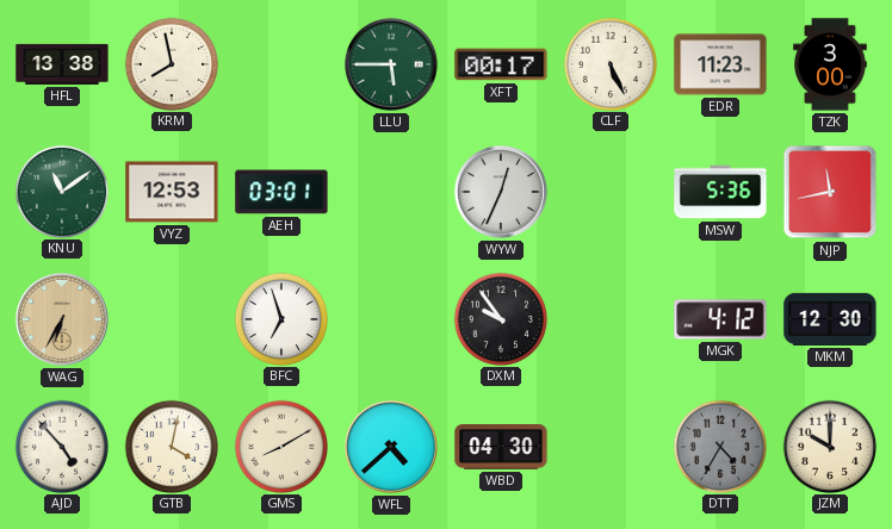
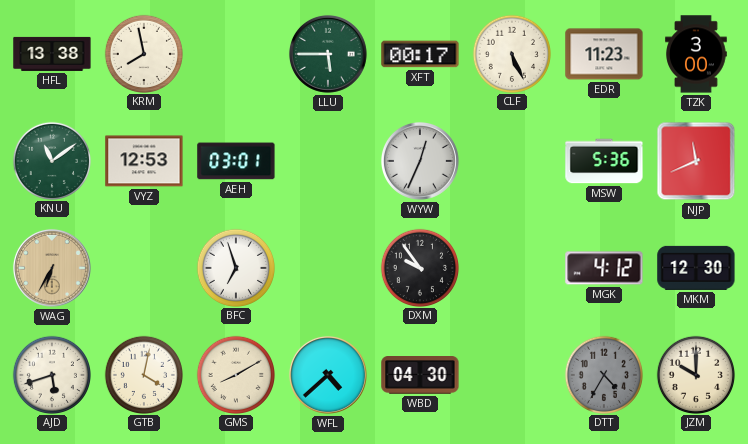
NJP: 11:43 -> 11:41
AJD: 4:53 -> 5:42
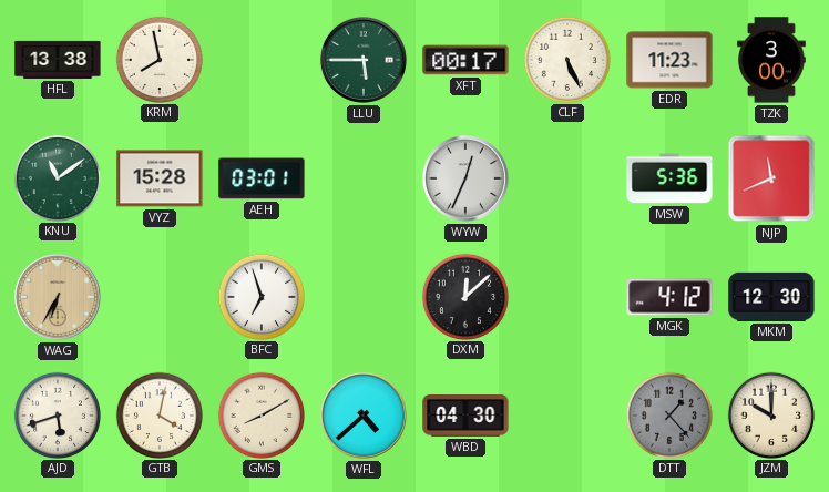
VYZ: 12:53 -> 15:28
DXM: 9:54 -> 12:08
DTT: 4:35 -> 1:23
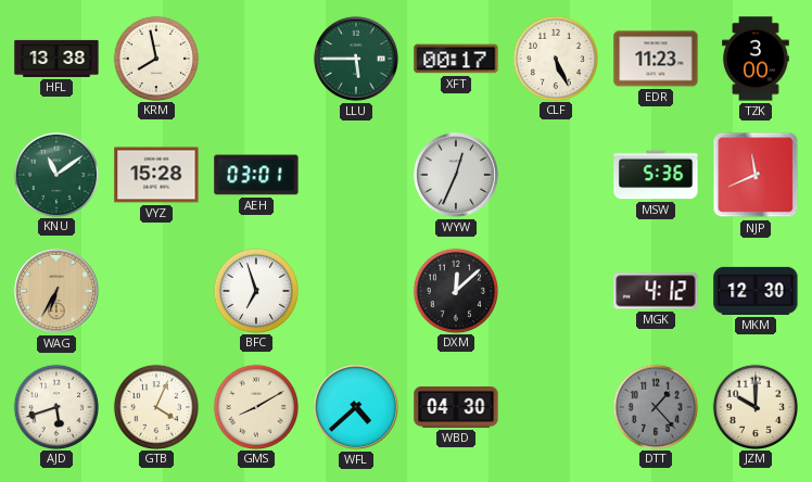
GTB: 4:02 -> 4:04
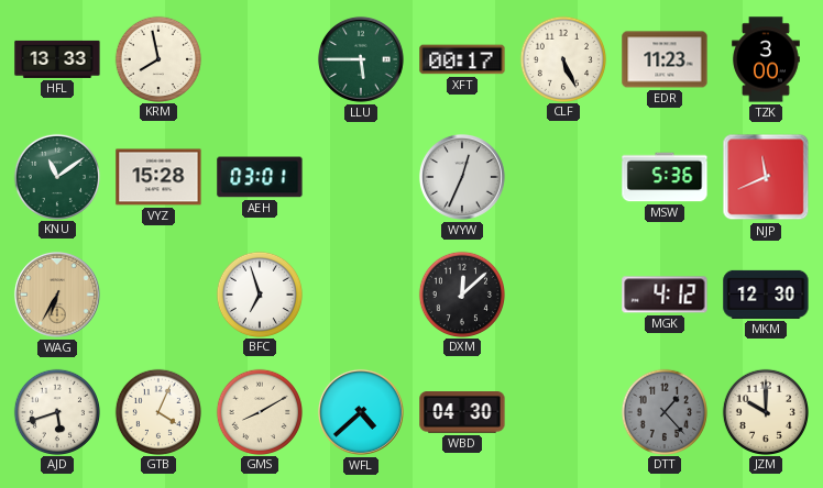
HFL: 13:38 -> 13:33
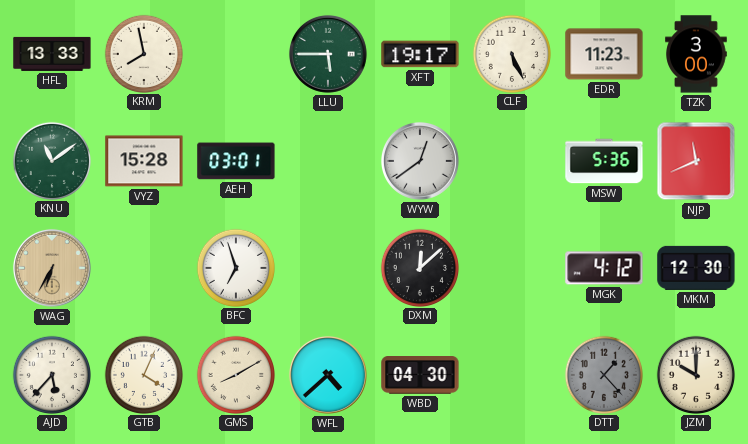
XFT: 00:17 -> 19:17
WYW: 12:34 -> 12:39
AJD: 5:42 -> 5:37
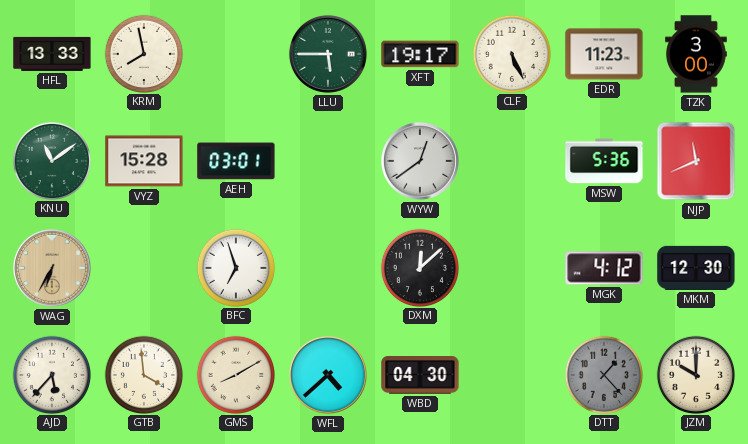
GTB: 4:04 -> 3:59
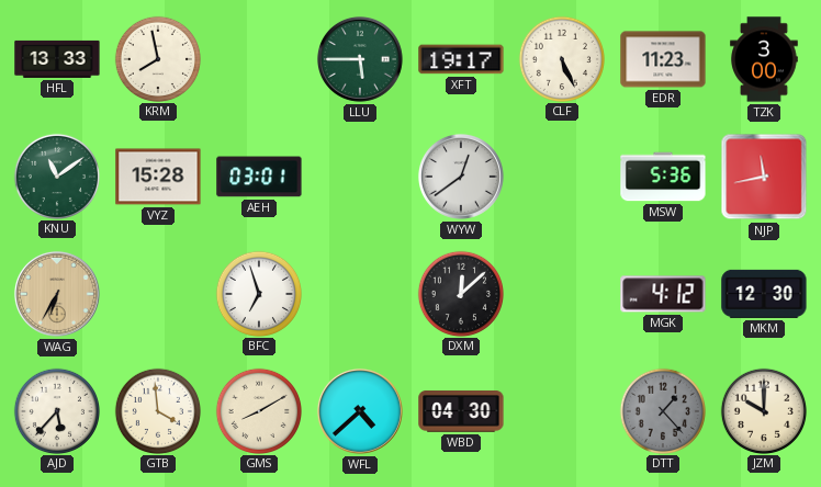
NJP: 11:41 -> 11:43
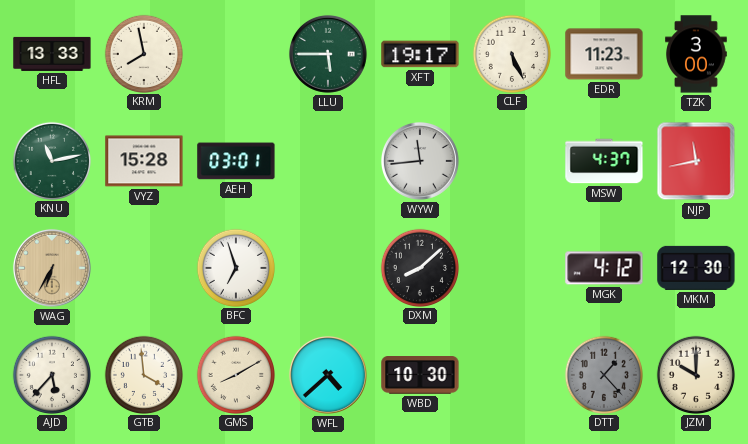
KNU: 11:09 -> 11:13
WYW: 12:39 -> 11:44
MSW: 5:36 -> 4:37
DXM: 12:08 -> 8:08
WBD: 04:30 -> 10:30
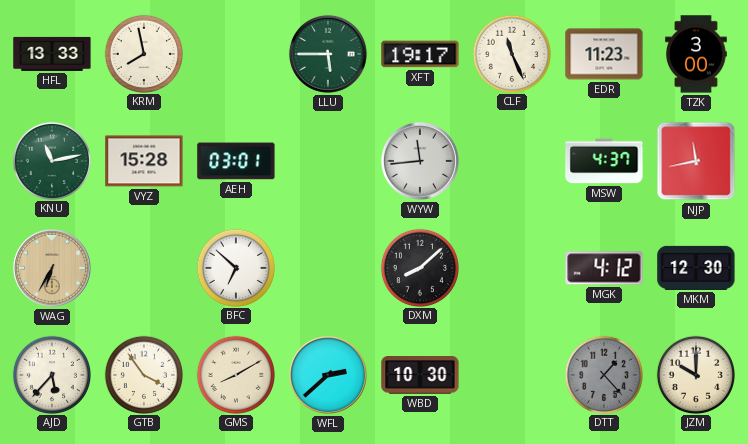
CLF: 5:26 -> 11:26
BFC: 6:57 -> 6:52
GTB: 3:59 -> 3:54
WFL: 4:38 -> 2:38
